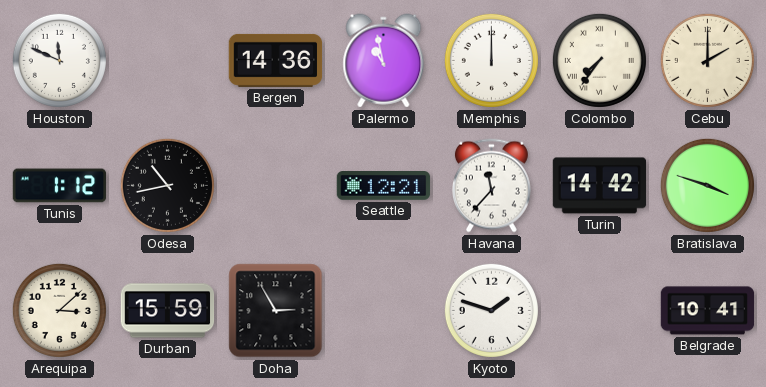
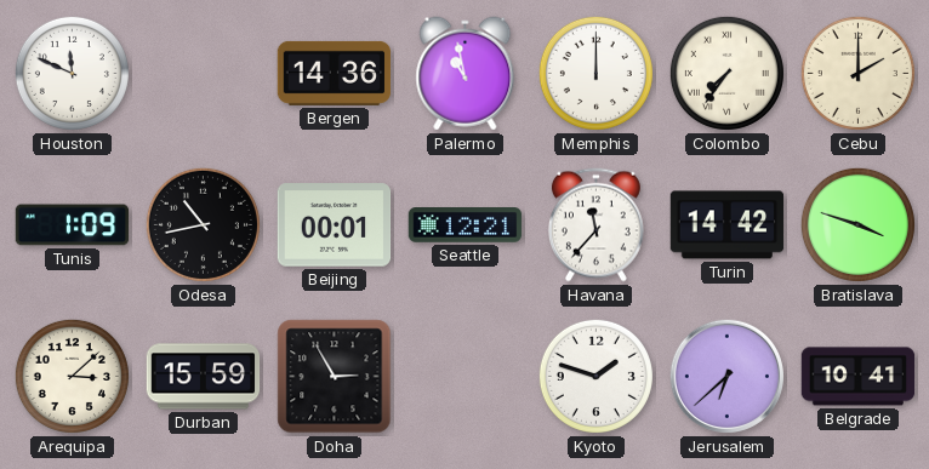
Tunis: 1:12 -> 1:09
Beijing: none -> 00:01
Jerusalem: none -> 6:38
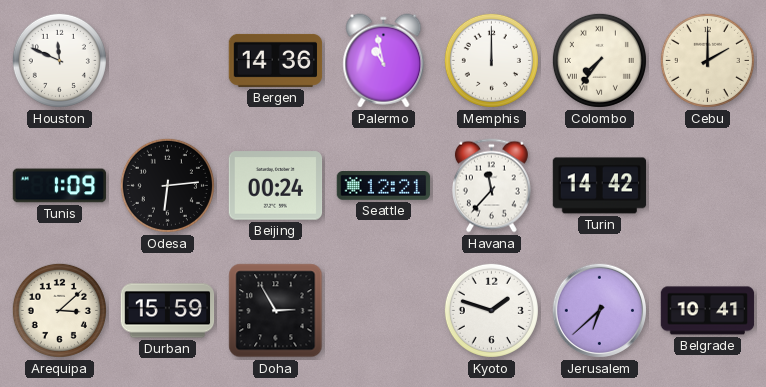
Odesa: 10:43 -> 6:14
Beijing: 00:01 -> 00:24
Bratislava: 3:48 -> none
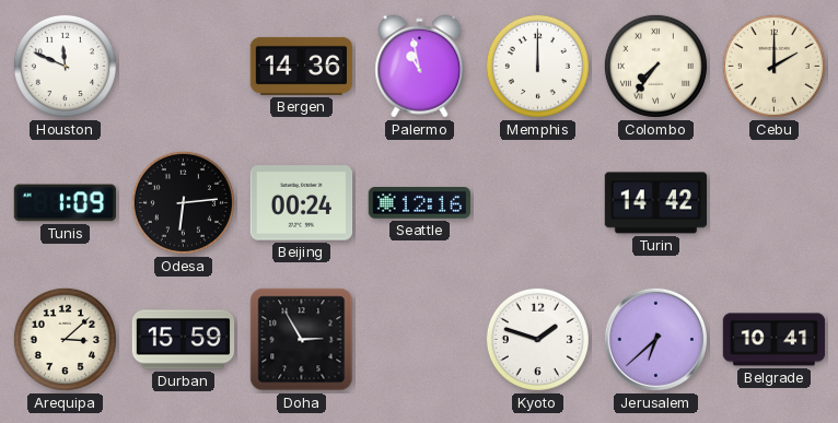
Seattle: 12:21 -> 12:16
Havana: 11:37 -> none
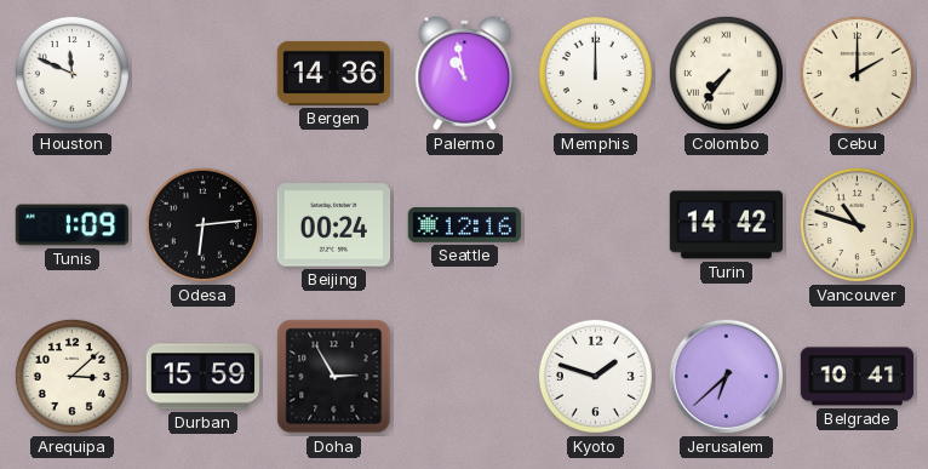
Vancouver: none -> 10:48
